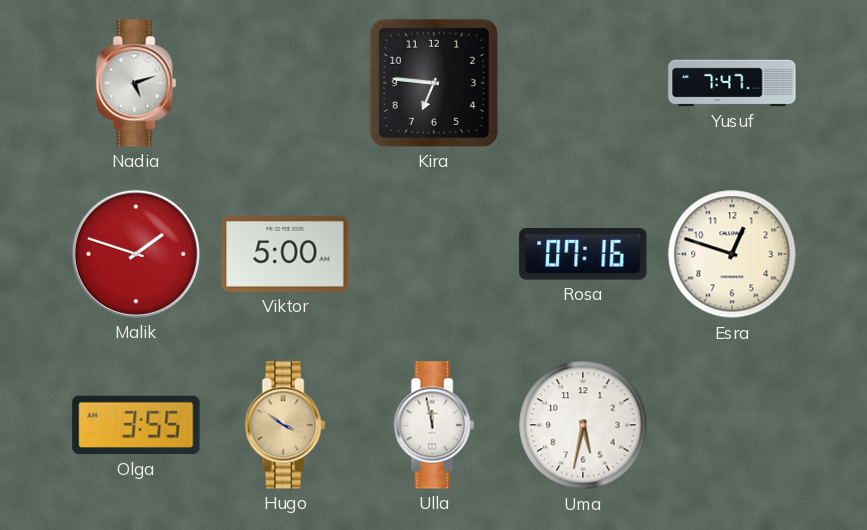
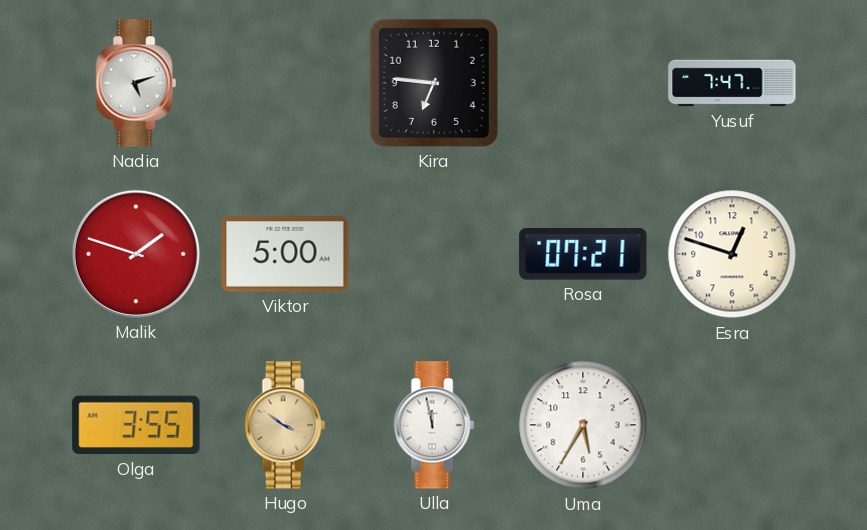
Rosa: 07:16 -> 07:21
Uma: 5:32 -> 5:35
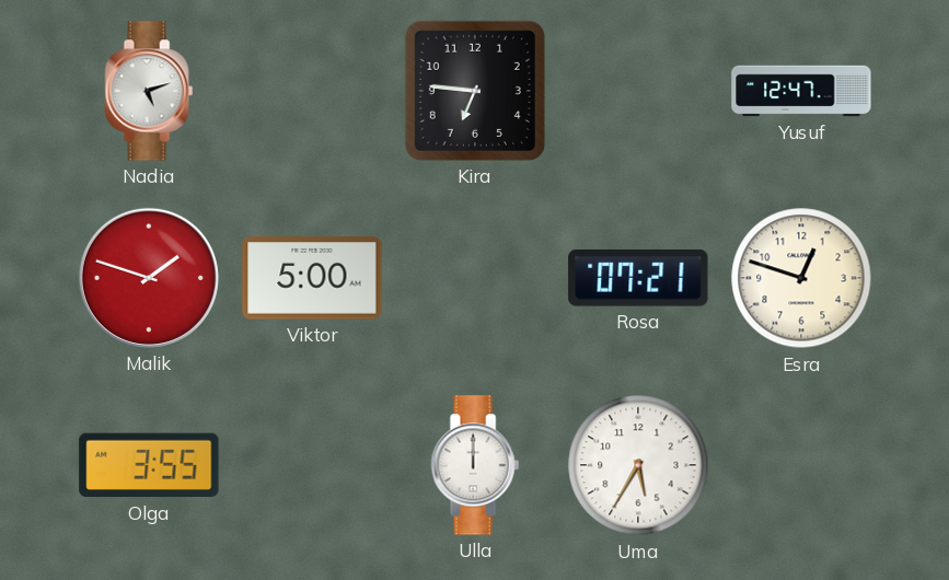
Yusuf: 7:47 -> 12:47
Hugo: 3:51 -> none
Ulla: 11:58 -> 12:00
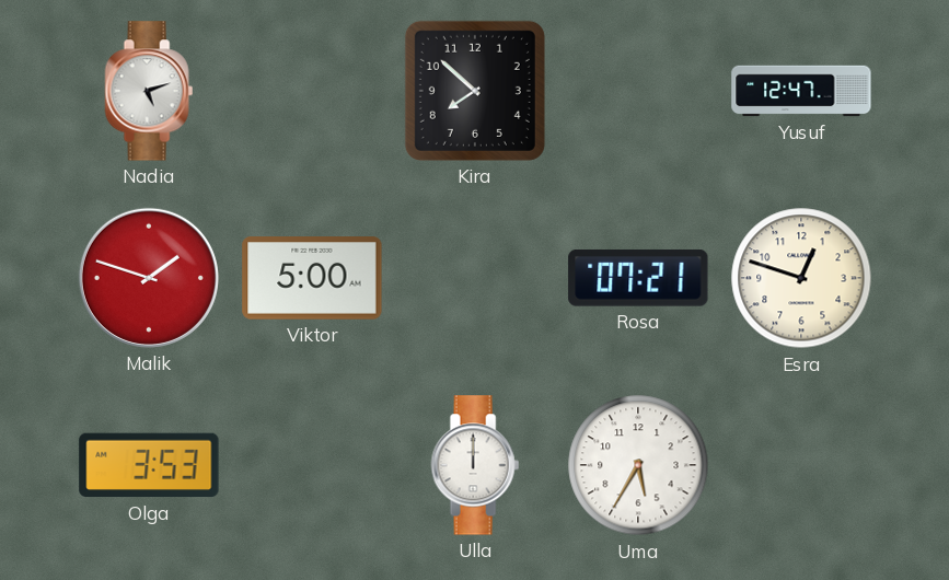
Kira: 6:46 -> 7:52
Olga: 3:55 -> 3:53
